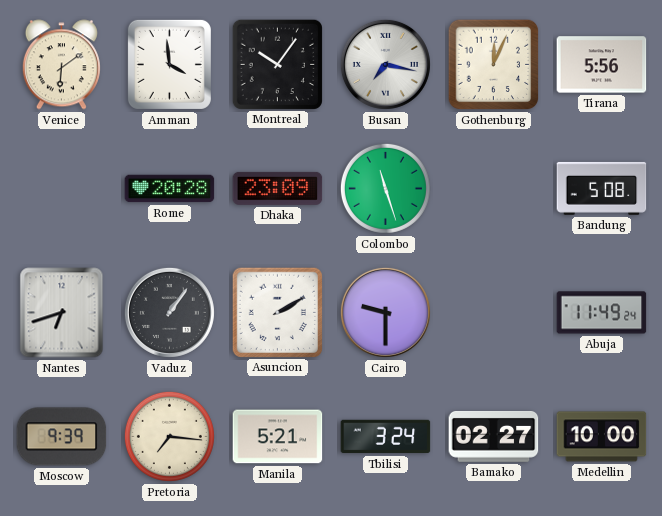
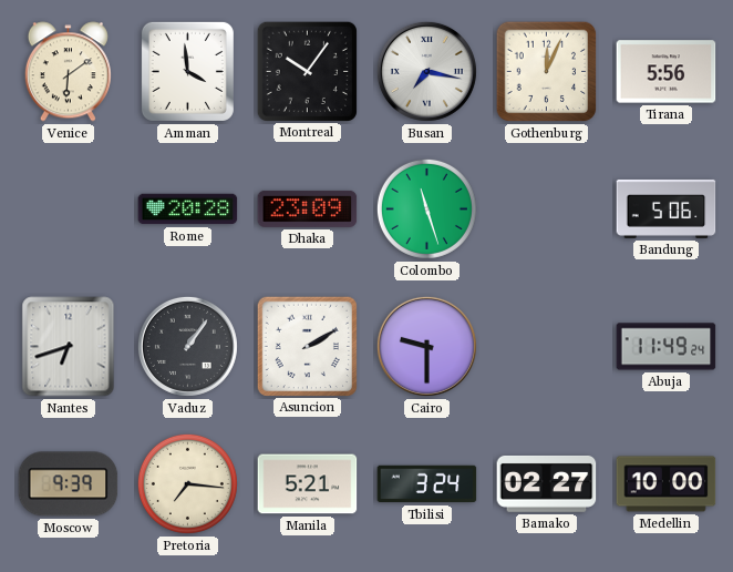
Bandung: 5:08 -> 5:06
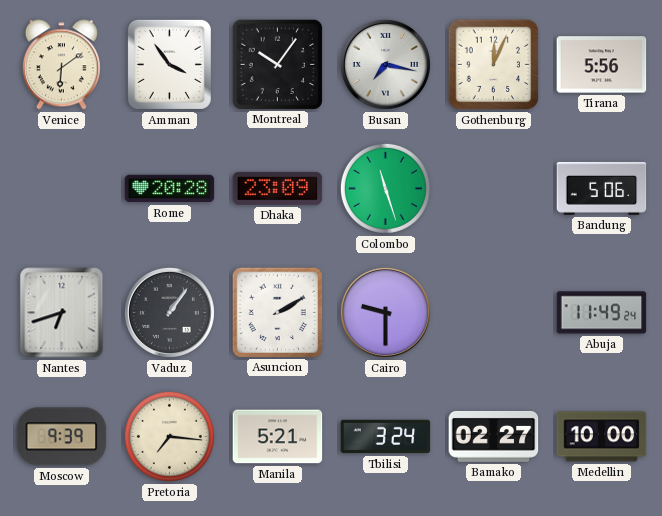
Amman: 3:59 -> 3:54
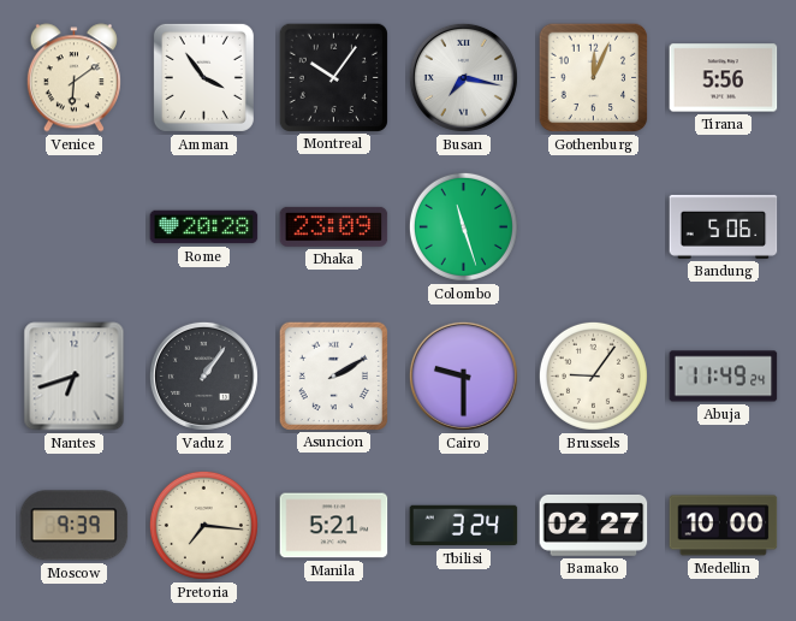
Brussels: none -> 9:06
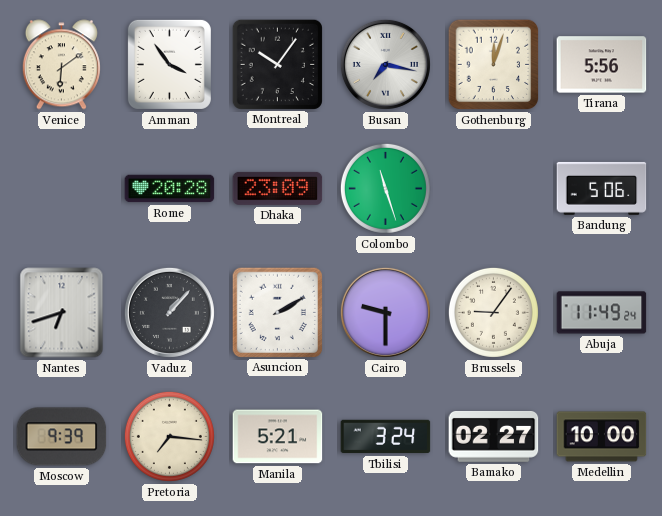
Gothenburg: 12:04 -> 12:03
Vaduz: 1:06 -> 1:07
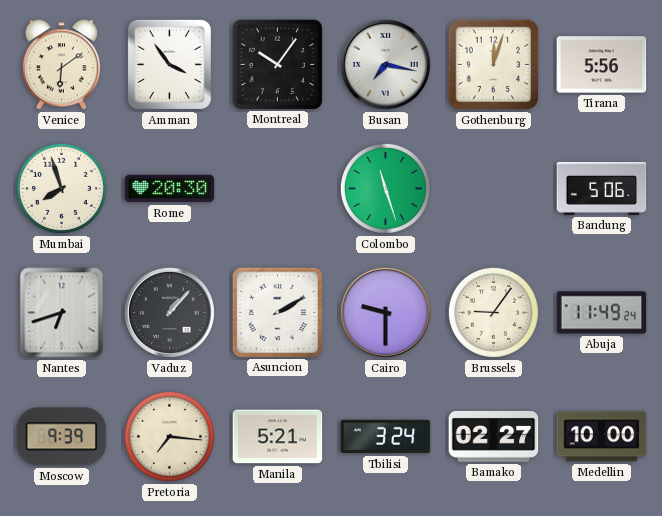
Mumbai: none -> 7:57
Rome: 20:28 -> 20:30
Dhaka: 23:09 -> none
